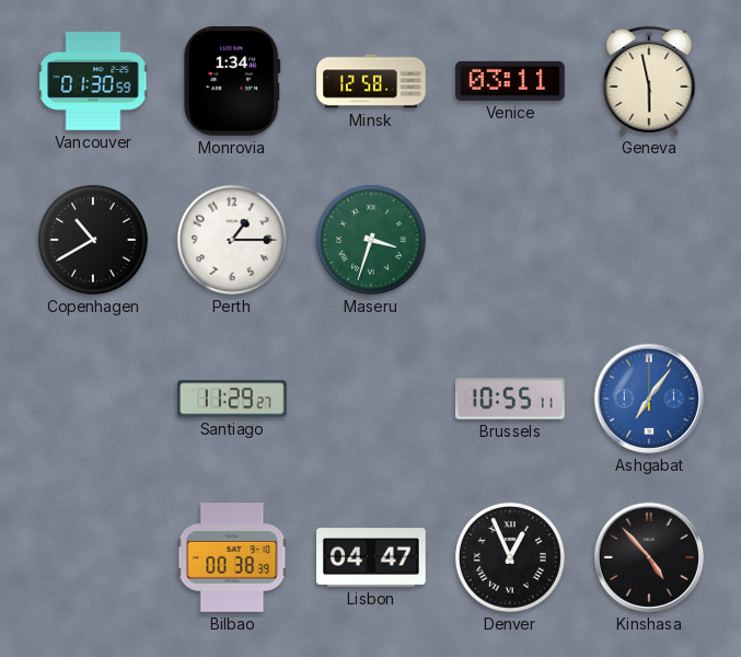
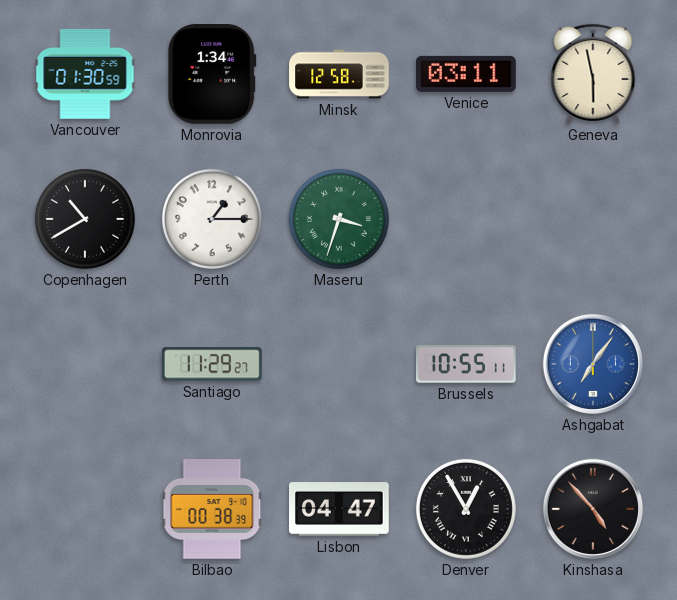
Denver: 12:56 -> 12:55
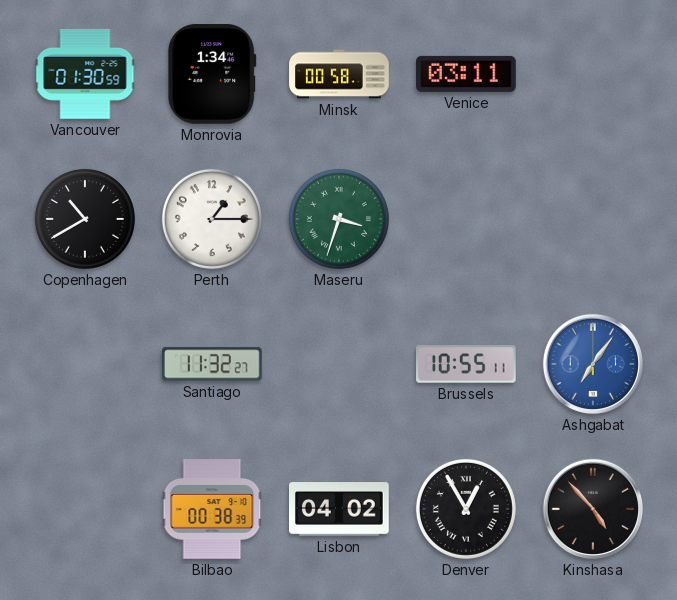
Minsk: 12:58 -> 00:58
Geneva: 5:58 -> none
Santiago: 11:29 -> 11:32
Lisbon: 04:47 -> 04:02
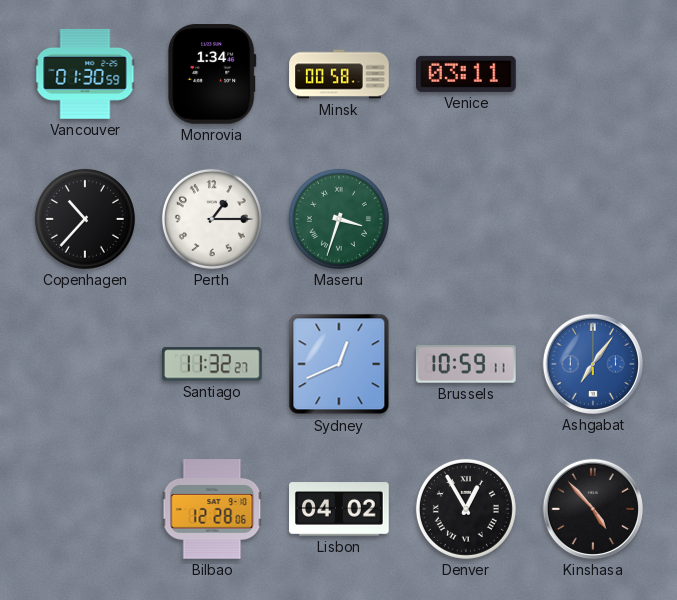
Copenhagen: 10:40 -> 10:37
Sydney: none -> 12:41
Brussels: 10:55 -> 10:59
Bilbao: 00:38 -> 12:28
